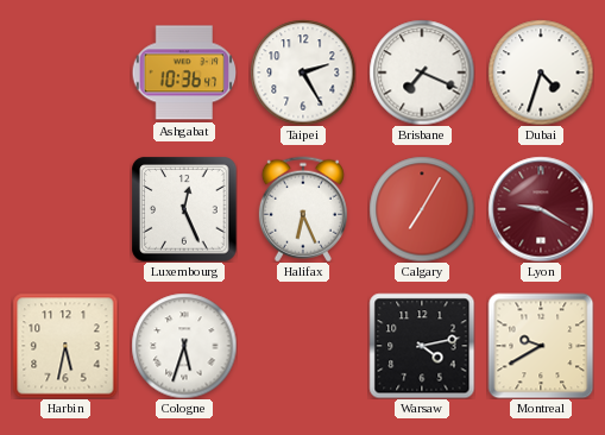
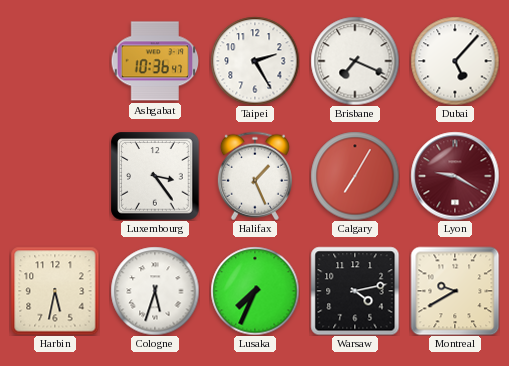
Dubai: 4:33 -> 5:07
Luxembourg: 12:26 -> 3:24
Halifax: 6:26 -> 1:26
Lusaka: none -> 7:34
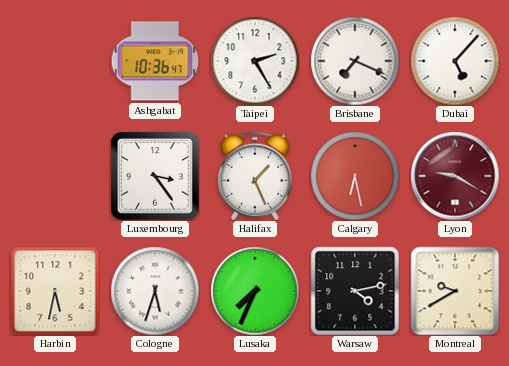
Calgary: 7:05 -> 6:28
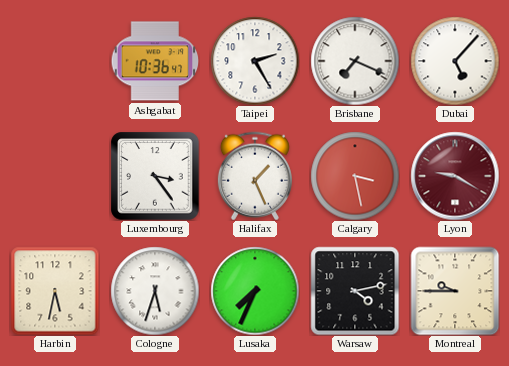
Calgary: 6:28 -> 3:28
Montreal: 9:40 -> 9:45
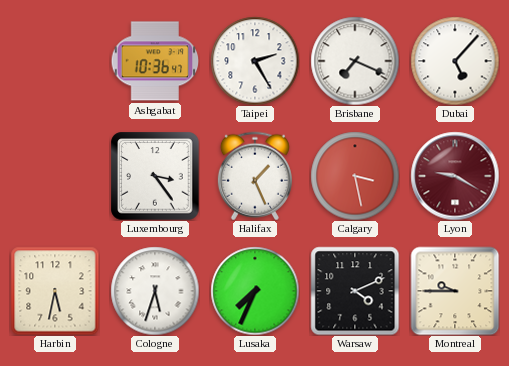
Warsaw: 4:13 -> 4:11
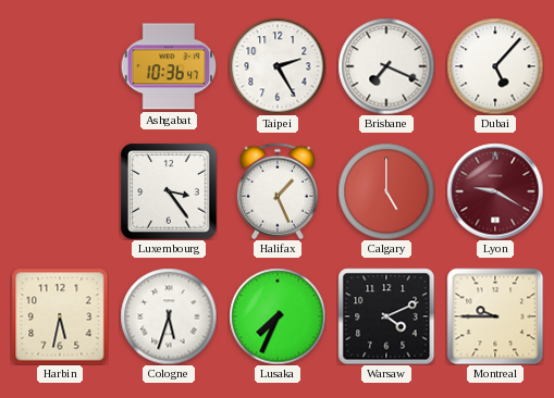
Calgary: 3:28 -> 5:00
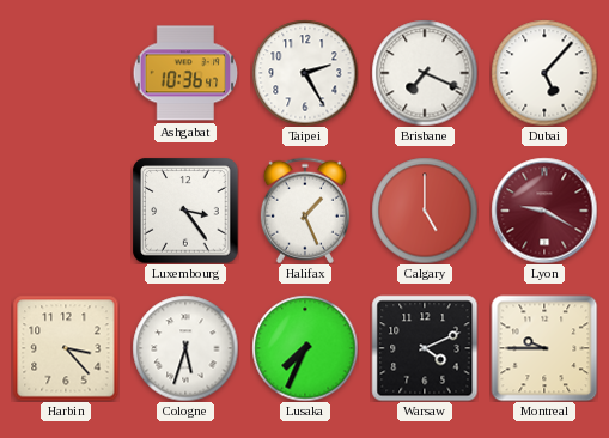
Harbin: 5:32 -> 3:23
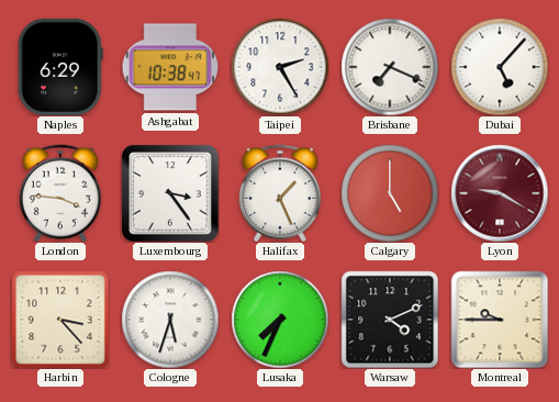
Naples: none -> 6:29
Ashgabat: 10:36 -> 10:38
London: none -> 3:46
